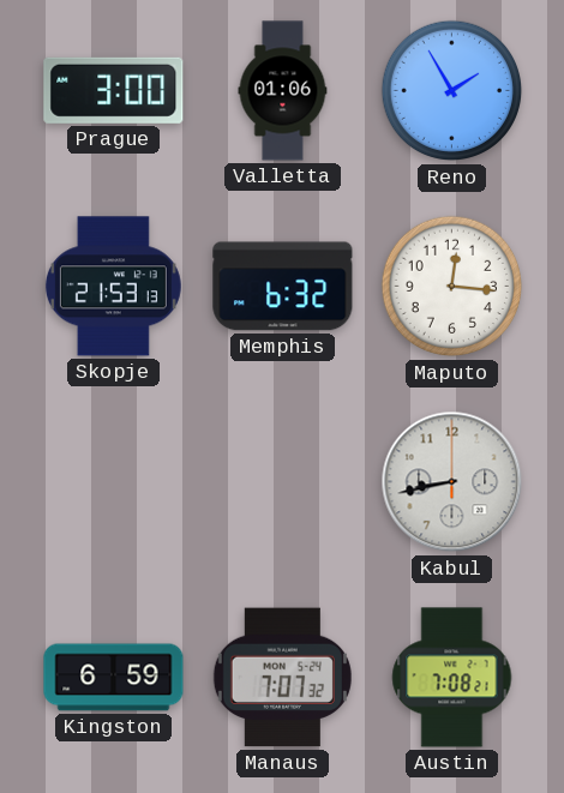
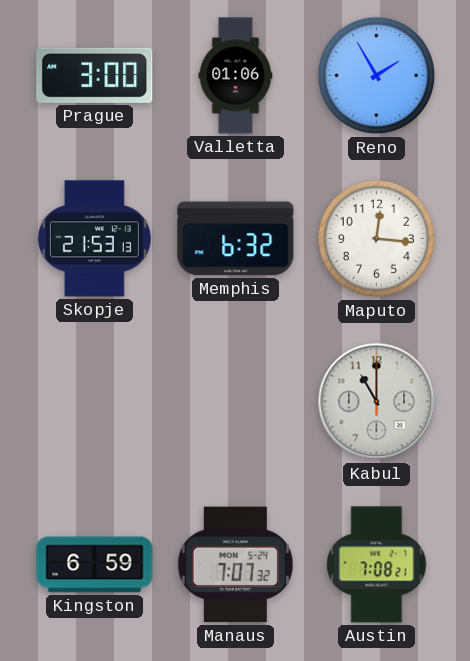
Kabul: 8:43 -> 11:00
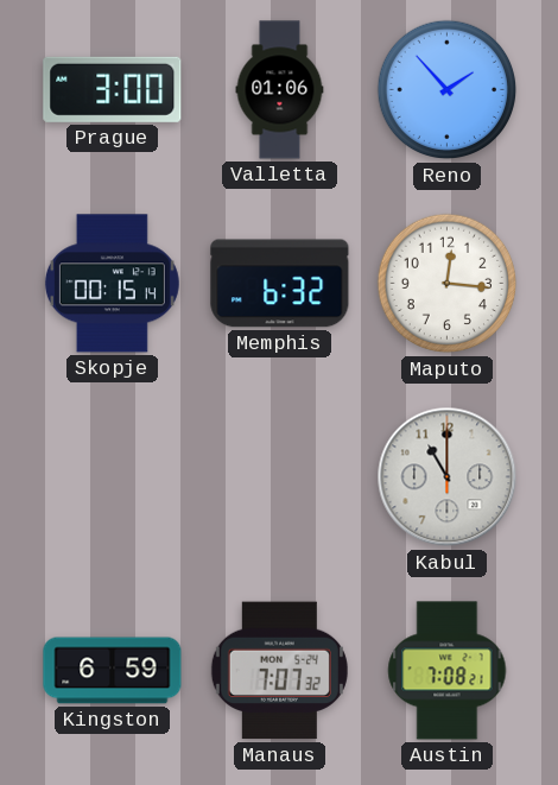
Reno: 1:55 -> 1:53
Skopje: 21:53 -> 00:15
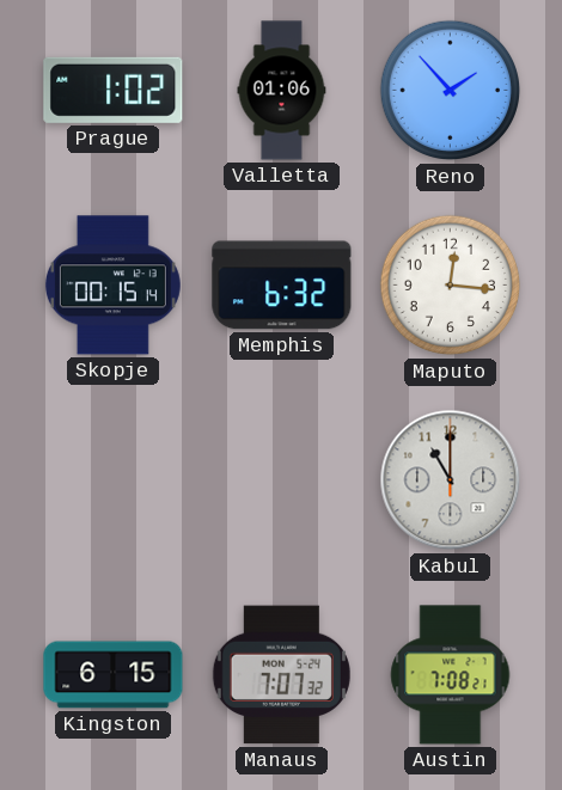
Prague: 3:00 -> 1:02
Kingston: 6:59 -> 6:15
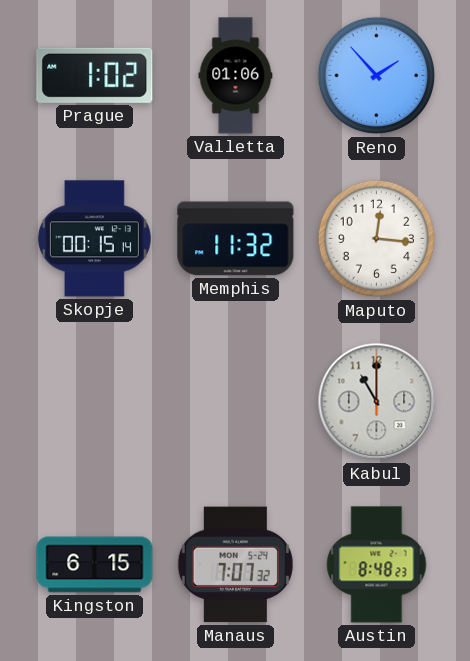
Memphis: 6:32 -> 11:32
Austin: 7:08 -> 8:48
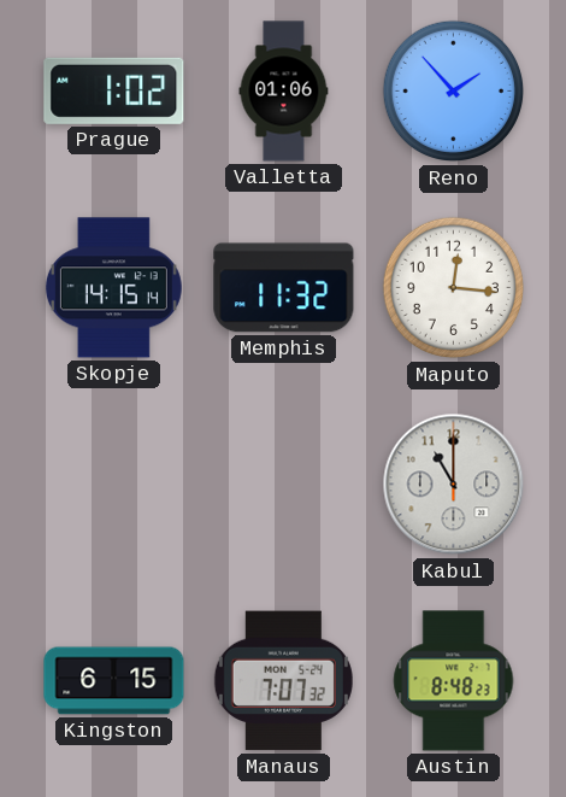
Skopje: 00:15 -> 14:15
